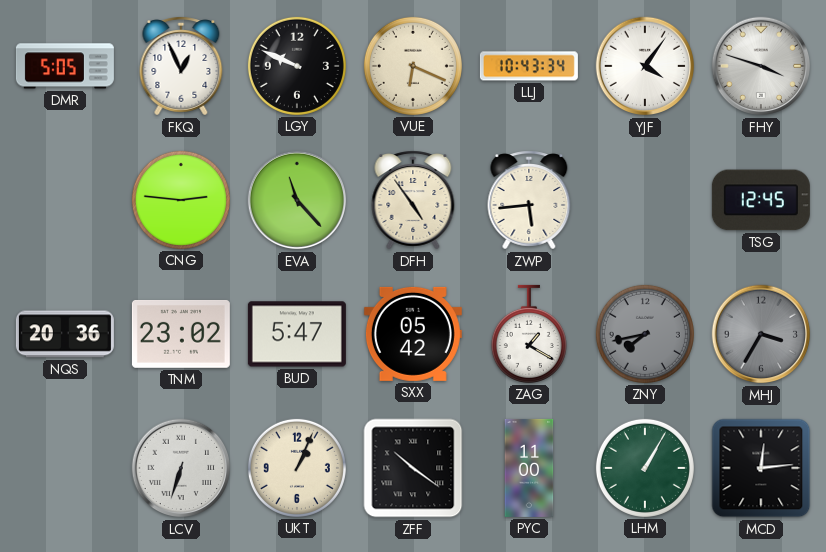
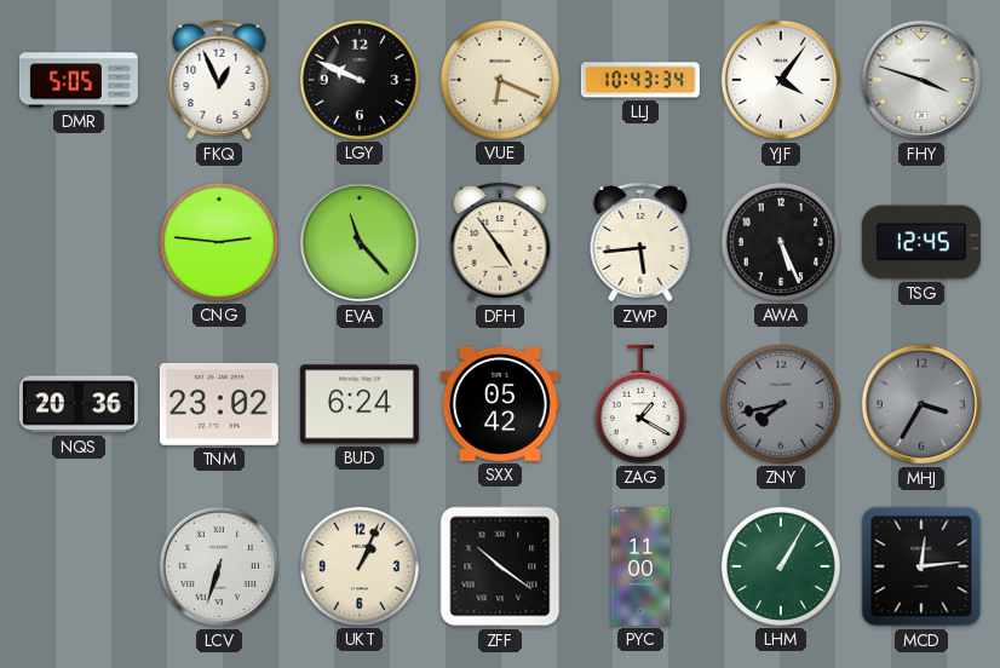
AWA: none -> 5:26
BUD: 5:47 -> 6:24
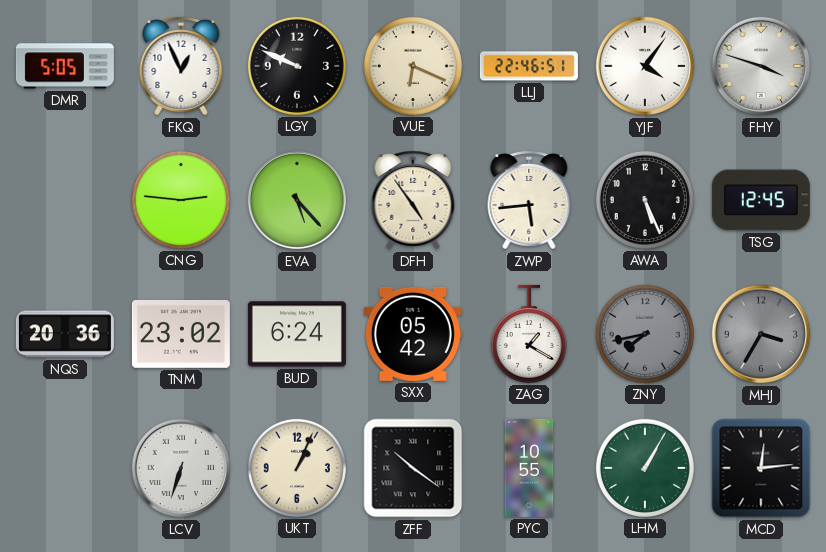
LLJ: 10:43 -> 22:46
EVA: 11:23 -> 5:23
PYC: 11:00 -> 10:55
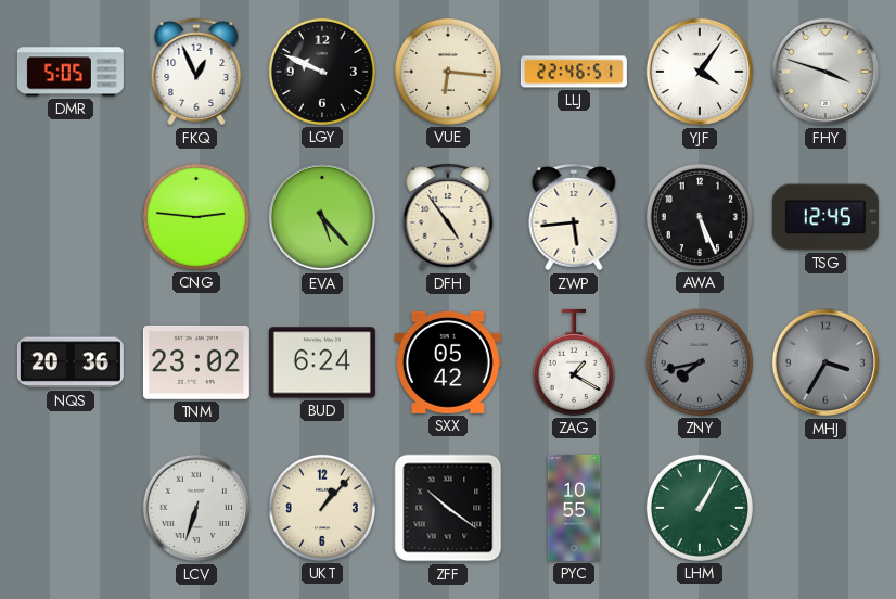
VUE: 6:19 -> 6:16
UKT: 1:04 -> 1:07
MCD: 12:14 -> none
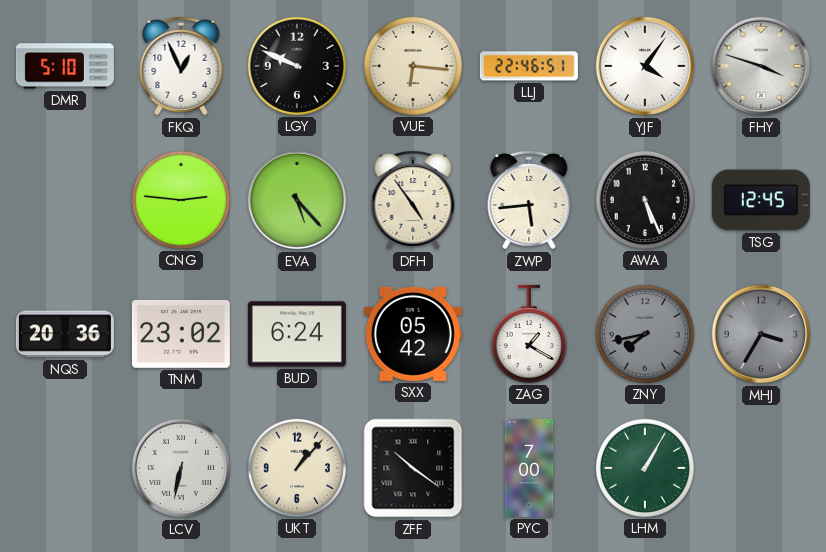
DMR: 5:05 -> 5:10
LCV: 6:33 -> 6:32
PYC: 10:55 -> 7:00
